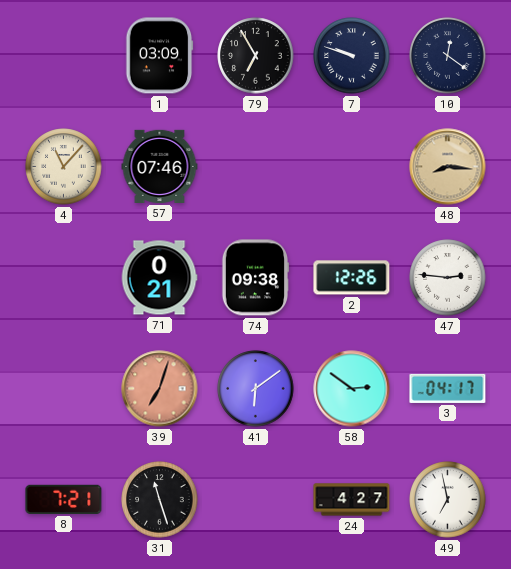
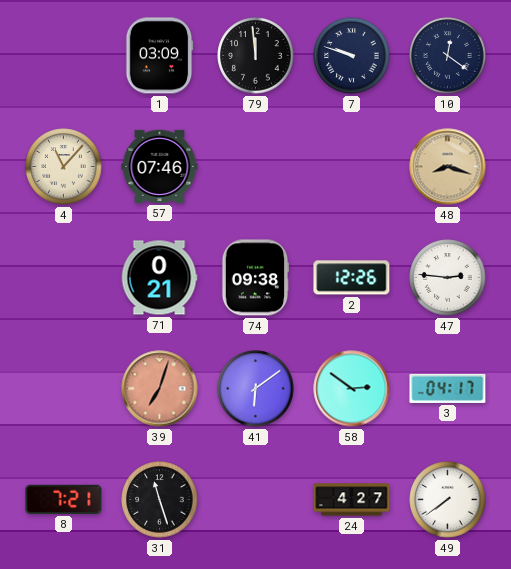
79: 6:55 -> 11:59
48: 8:16 -> 8:18
49: 6:58 -> 7:39
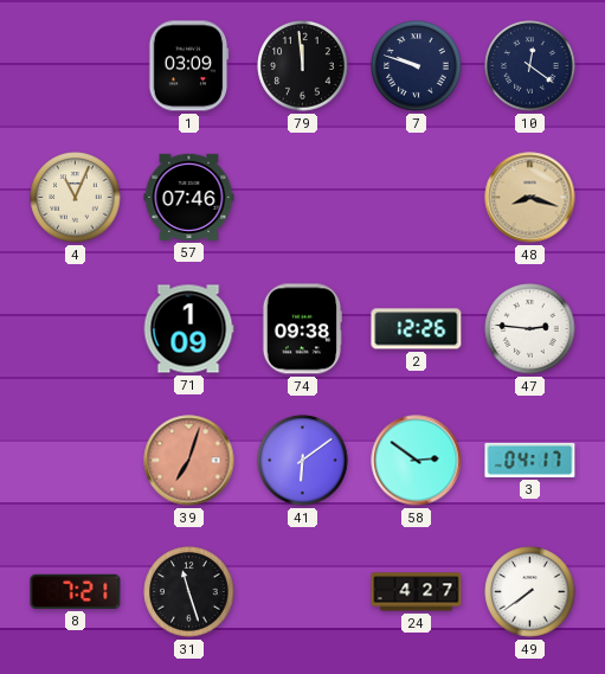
4: 11:07 -> 11:04
71: 0:21 -> 1:09
